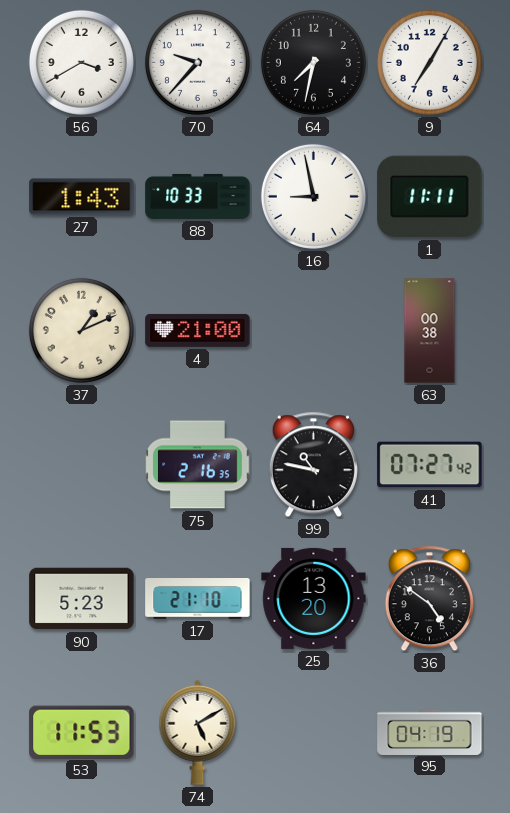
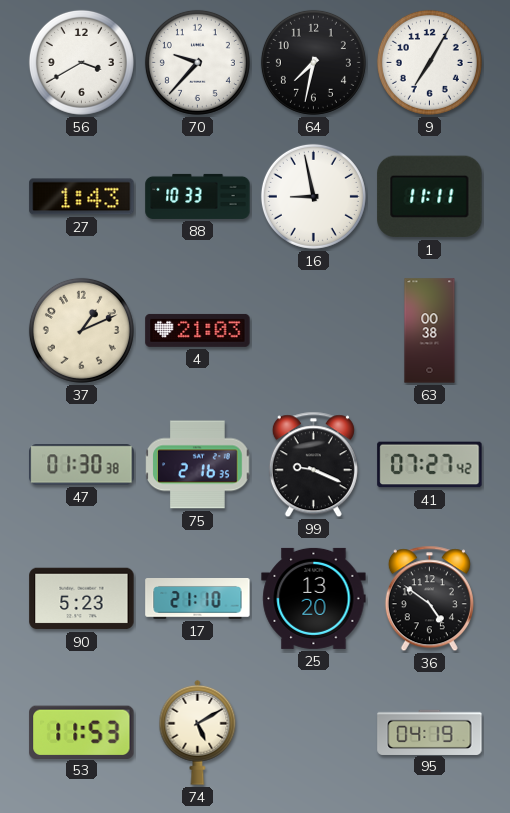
4: 21:00 -> 21:03
47: none -> 01:30
99: 10:47 -> 9:19
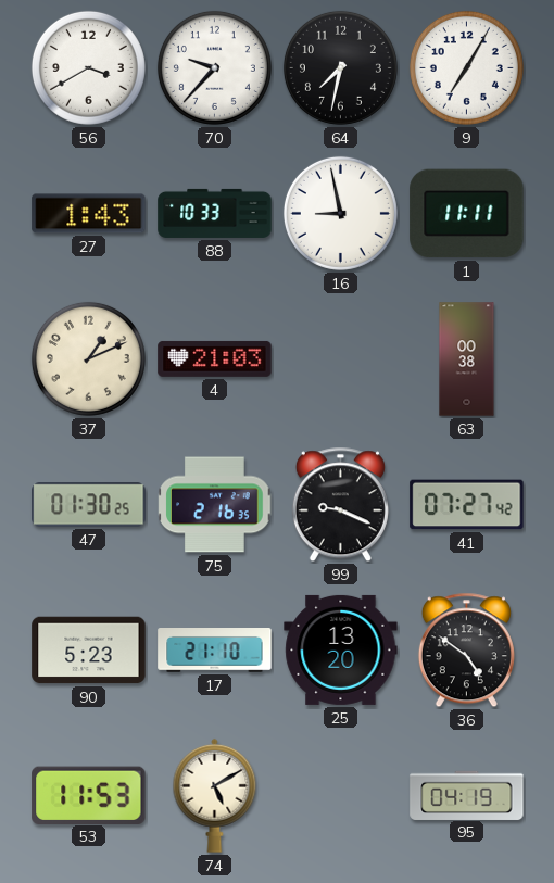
47: 01:30:38 -> 01:30:25
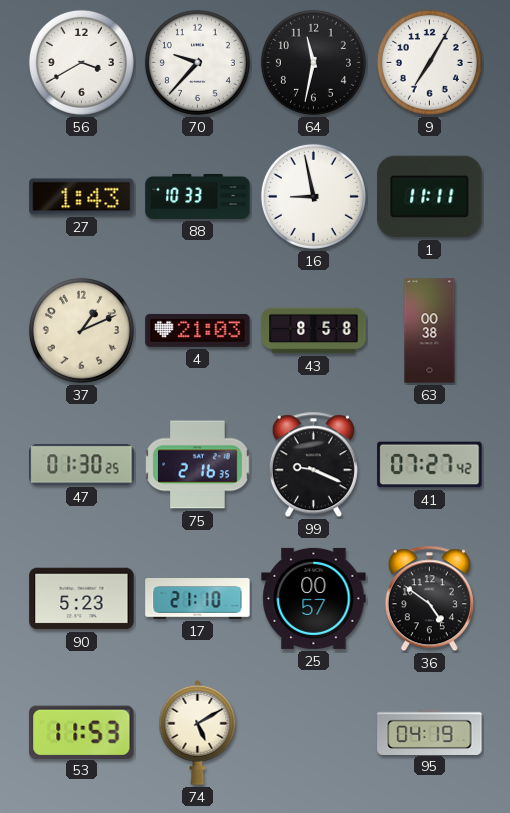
64: 7:32 -> 11:32
43: none -> 8:58
25: 13:20 -> 00:57
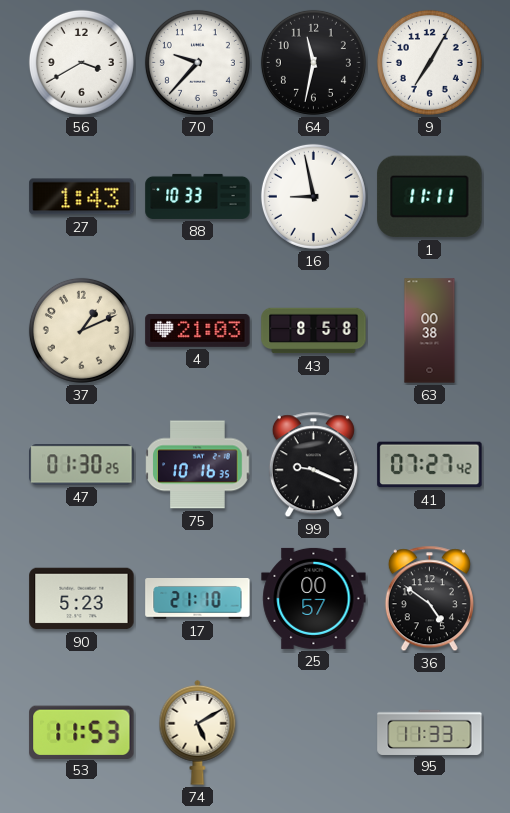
75: 2:16 -> 10:16
95: 04:19 -> 11:33
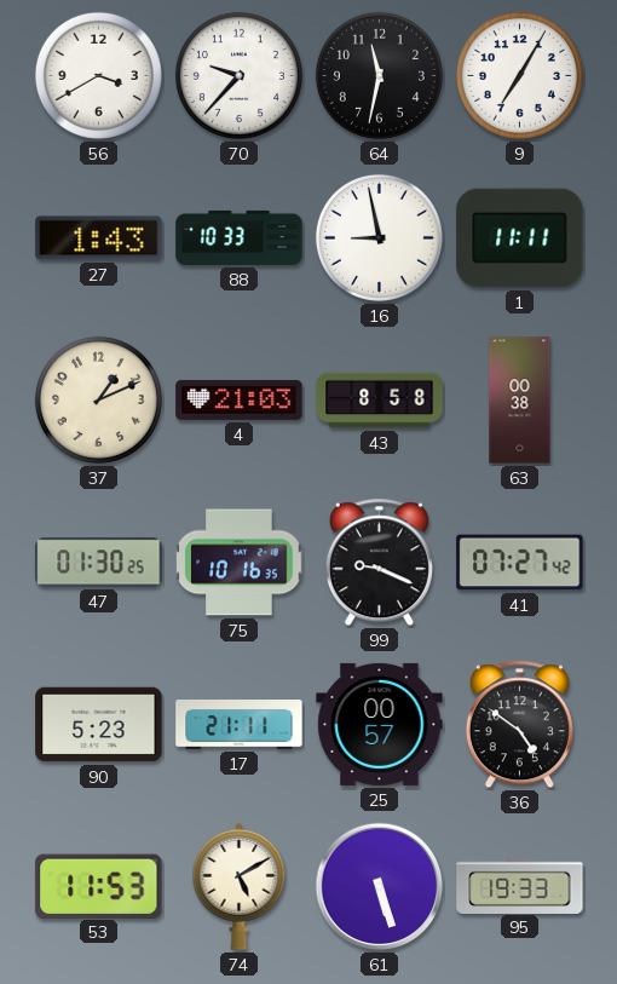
17: 21:10 -> 21:11
61: none -> 5:27
95: 11:33 -> 19:33
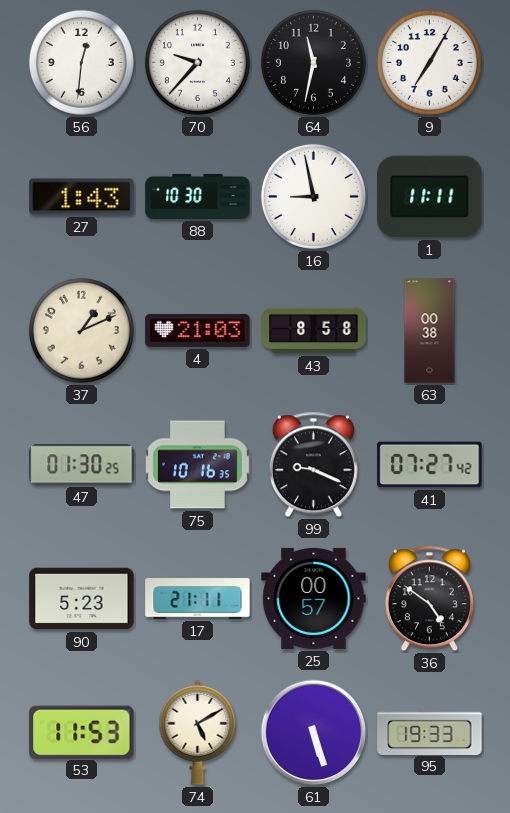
56: 3:40 -> 12:31
88: 10:33 -> 10:30
